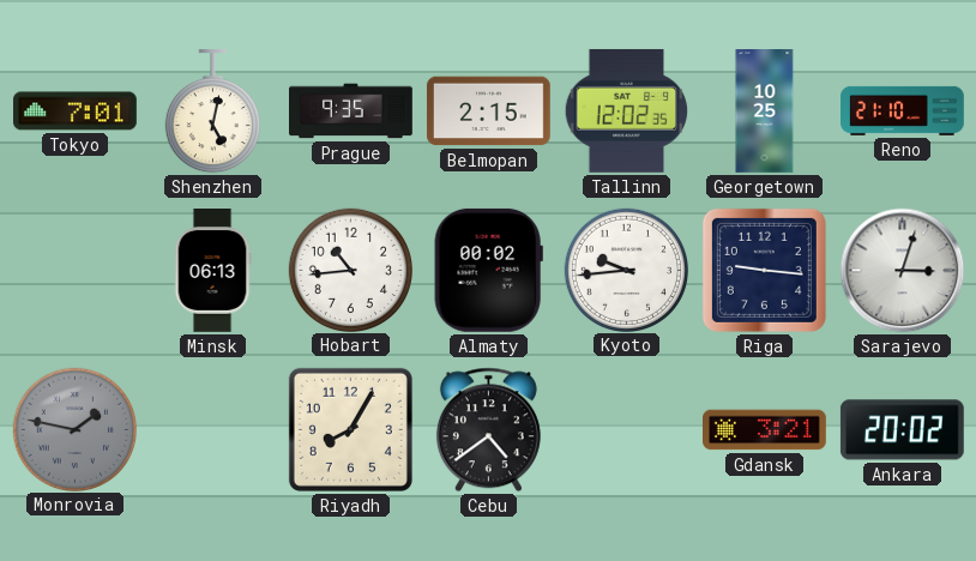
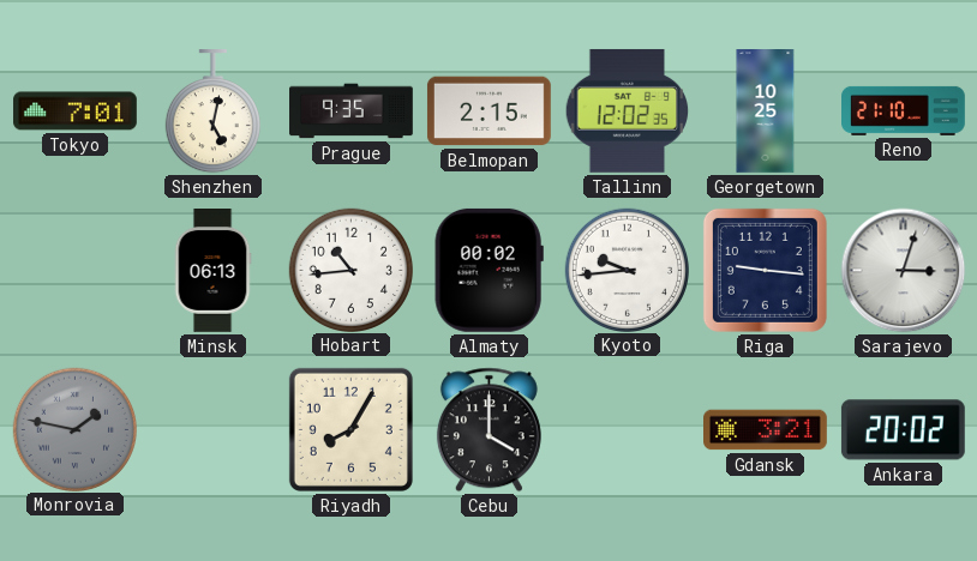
Cebu: 4:39 -> 4:00
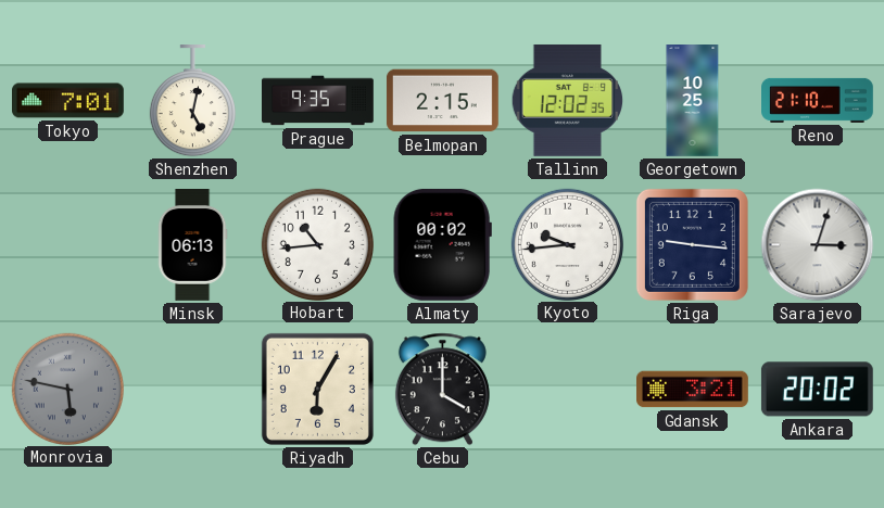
Monrovia: 1:47 -> 5:47
Riyadh: 8:05 -> 6:05
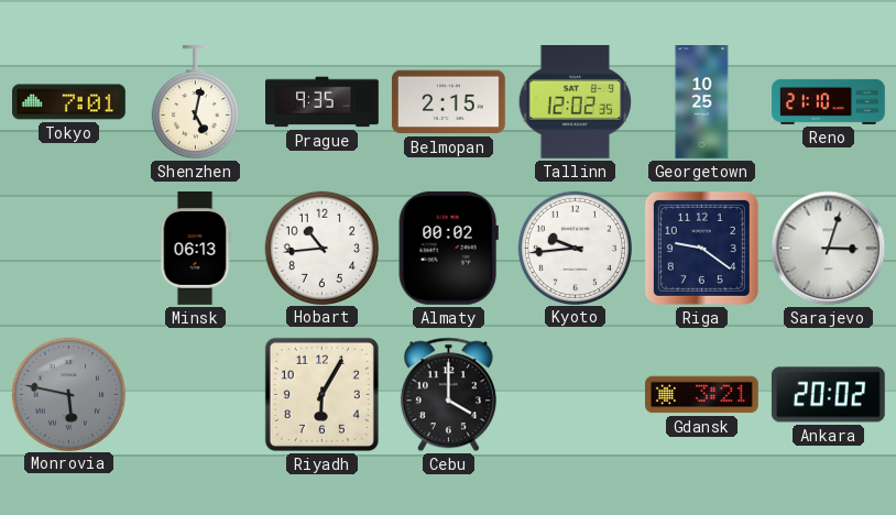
Riga: 9:16 -> 9:21
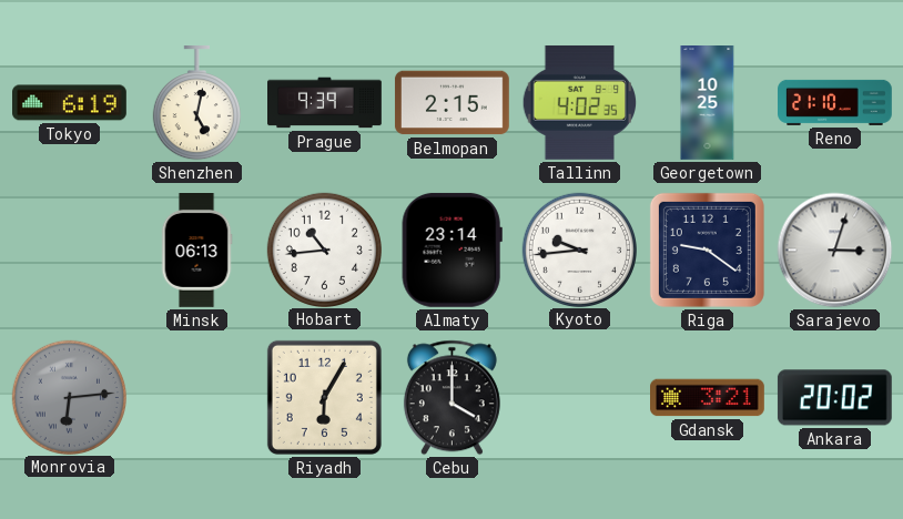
Tokyo: 7:01 -> 6:19
Prague: 9:35 -> 9:39
Tallinn: 12:02 -> 4:02
Almaty: 00:02 -> 23:14
Monrovia: 5:47 -> 6:14
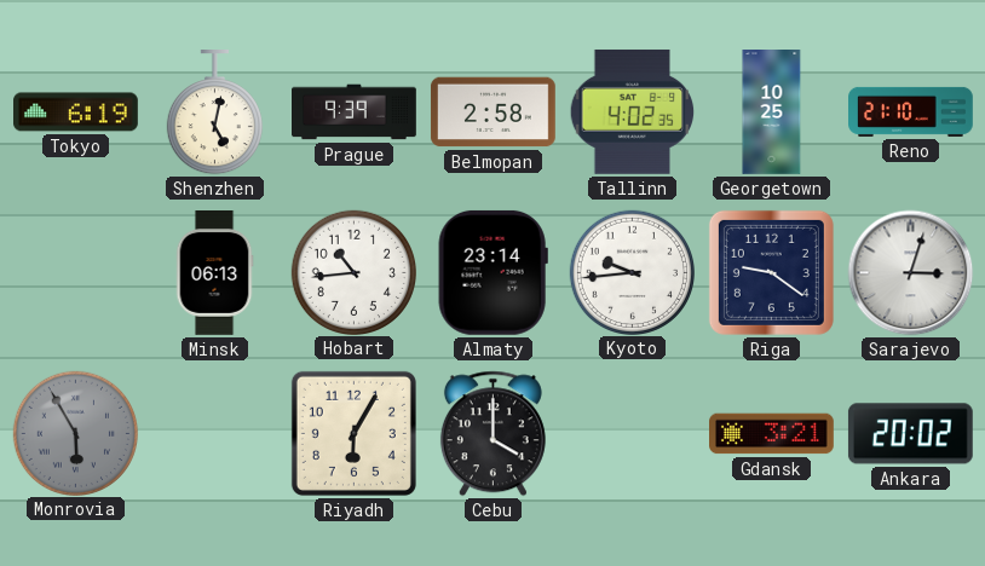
Belmopan: 2:15 -> 2:58
Monrovia: 6:14 -> 5:55
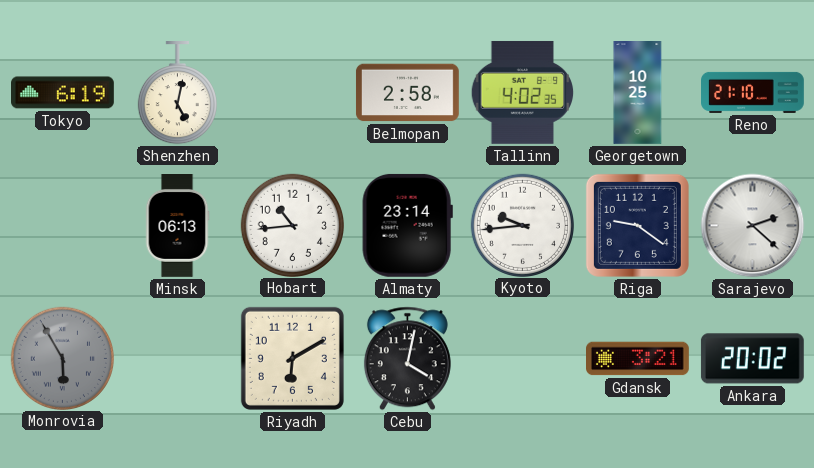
Prague: 9:39 -> none
Sarajevo: 3:03 -> 2:22
Riyadh: 6:05 -> 6:10
Cebu: 4:00 -> 4:02
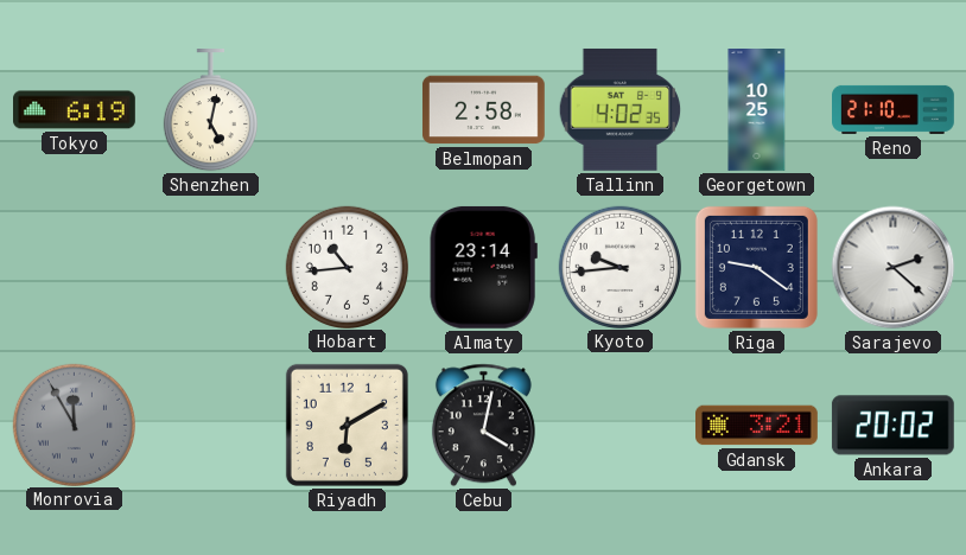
Minsk: 06:13 -> none
Monrovia: 5:55 -> 11:55
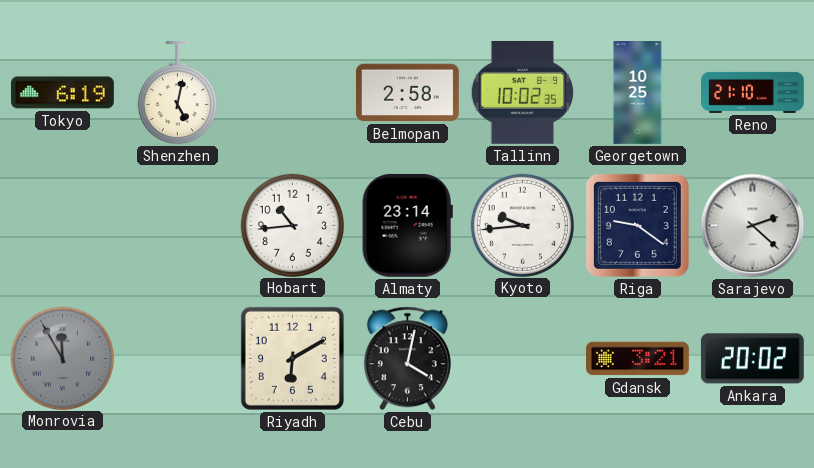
Tallinn: 4:02 -> 10:02
